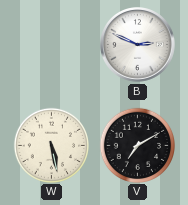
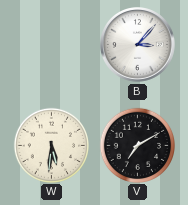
B: 2:49 -> 3:07
W: 5:28 -> 5:31
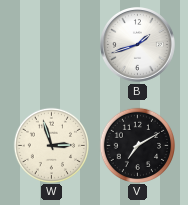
B: 3:07 -> 1:42
W: 5:31 -> 2:57
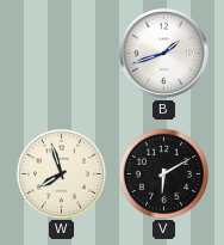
W: 2:57 -> 7:57
V: 7:10 -> 6:10
